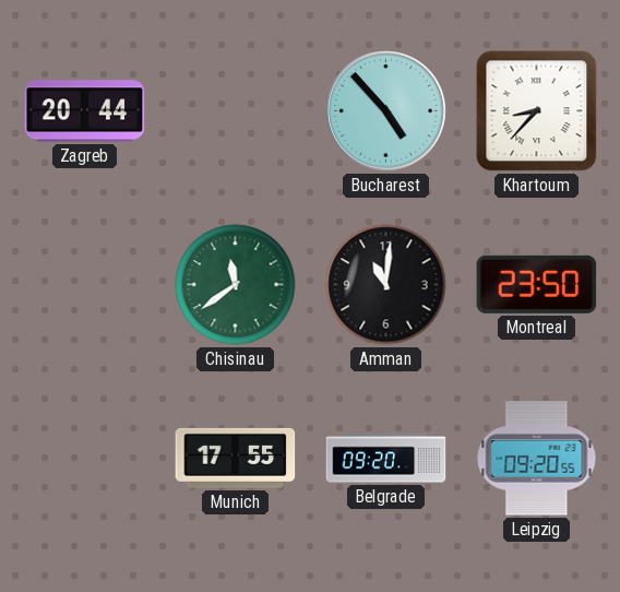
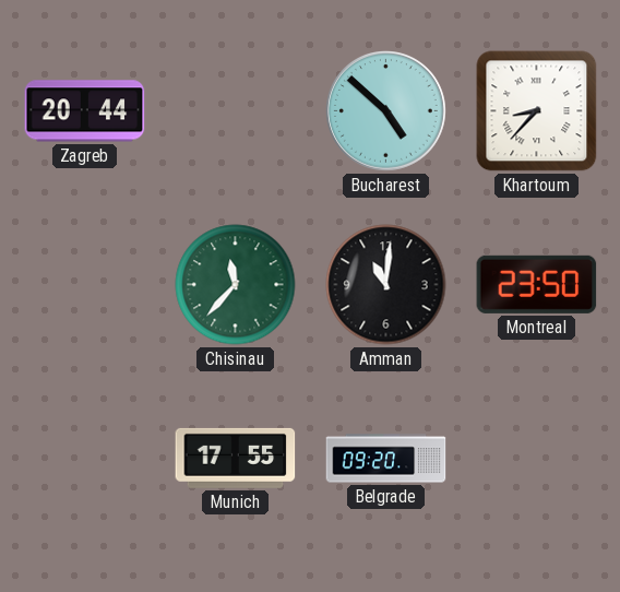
Bucharest: 4:53 -> 4:52
Chisinau: 11:39 -> 11:37
Leipzig: 09:20 -> none
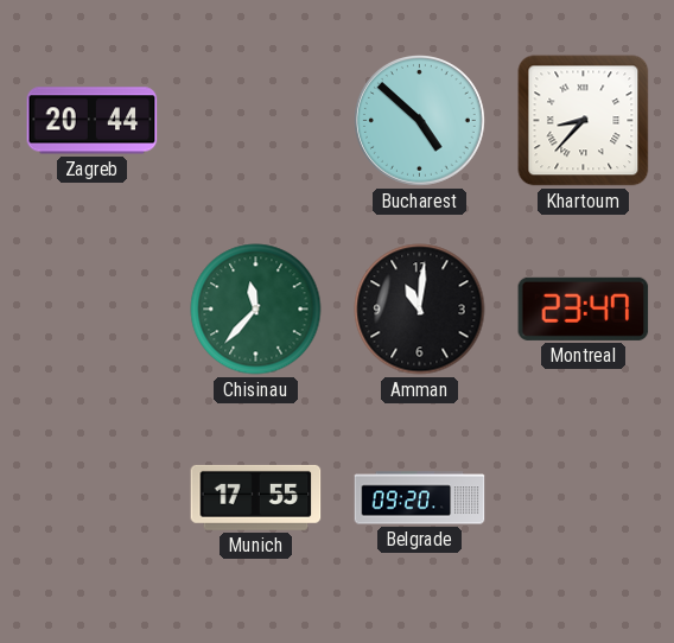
Montreal: 23:50 -> 23:47
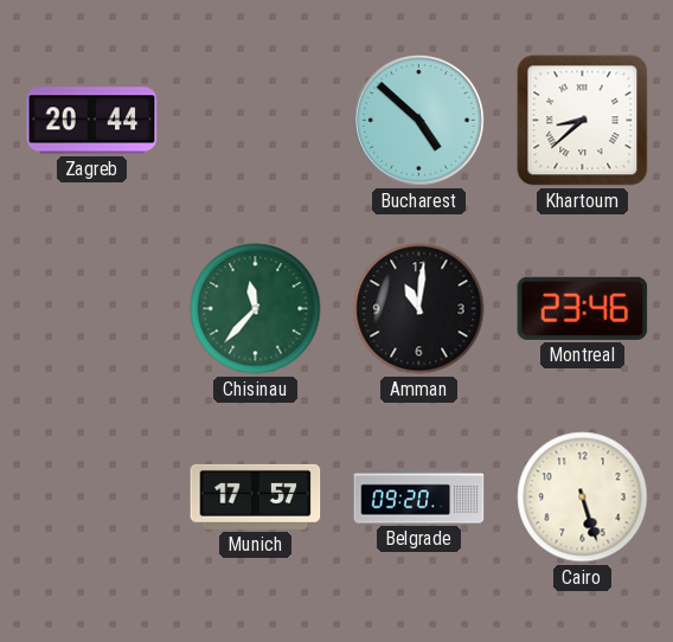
Khartoum: 8:37 -> 8:38
Montreal: 23:47 -> 23:46
Munich: 17:55 -> 17:57
Cairo: none -> 5:27
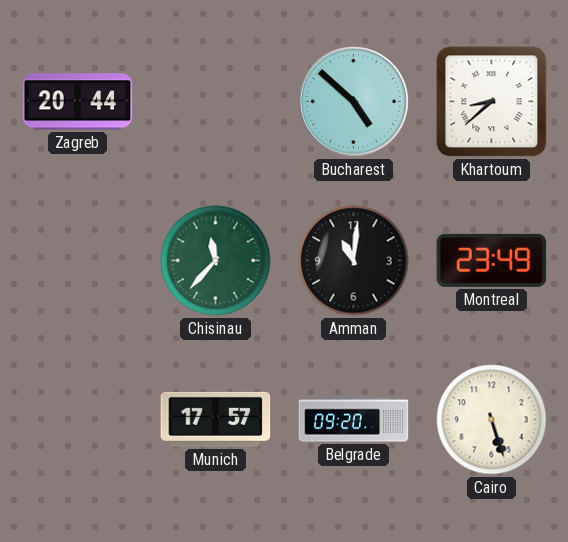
Montreal: 23:46 -> 23:49
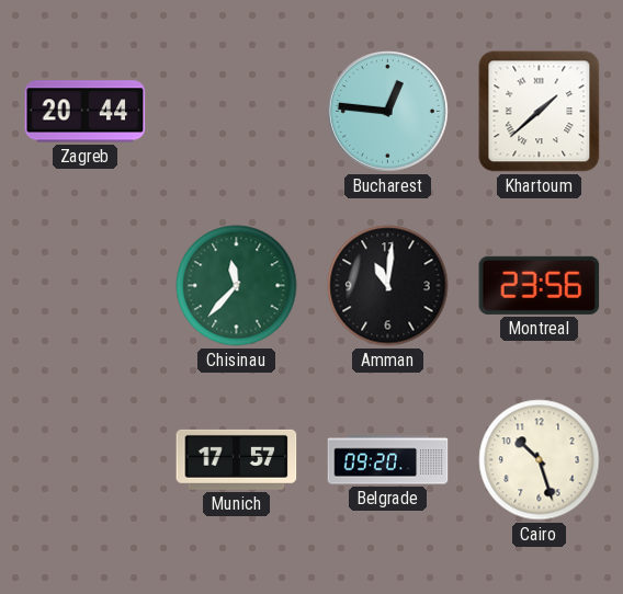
Bucharest: 4:52 -> 12:46
Khartoum: 8:38 -> 1:38
Montreal: 23:49 -> 23:56
Cairo: 5:27 -> 10:27
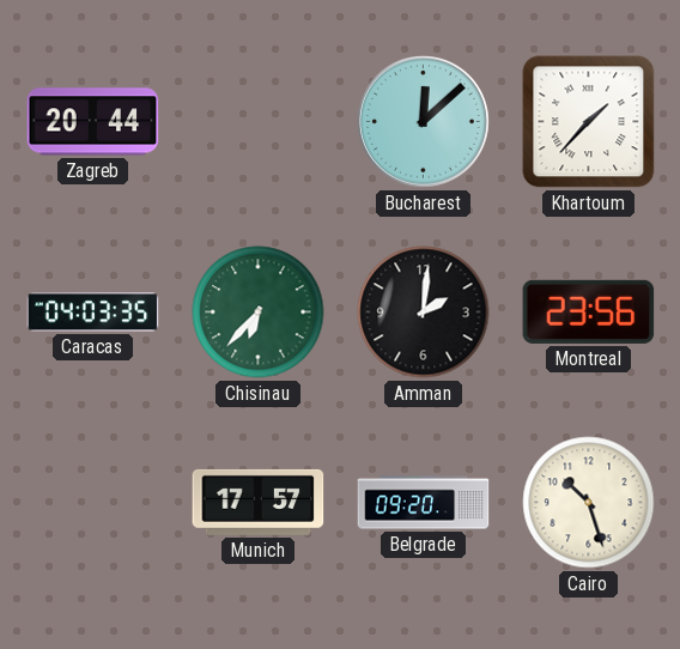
Bucharest: 12:46 -> 12:08
Khartoum: 1:38 -> 1:37
Caracas: none -> 04:03
Chisinau: 11:37 -> 6:37
Amman: 11:01 -> 2:01
